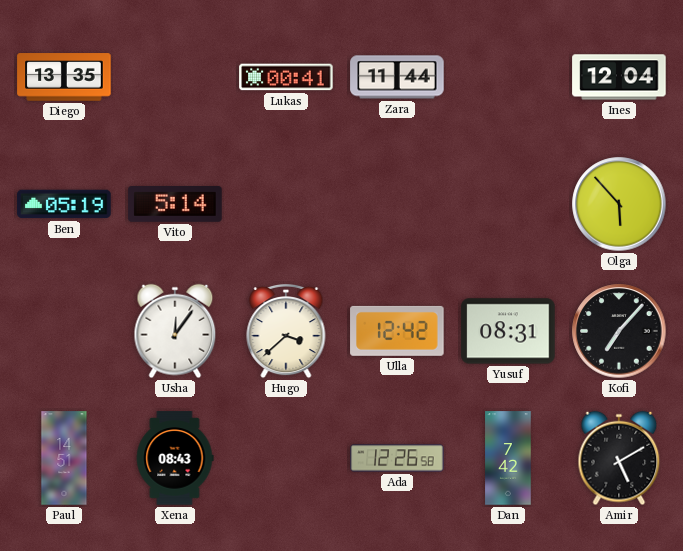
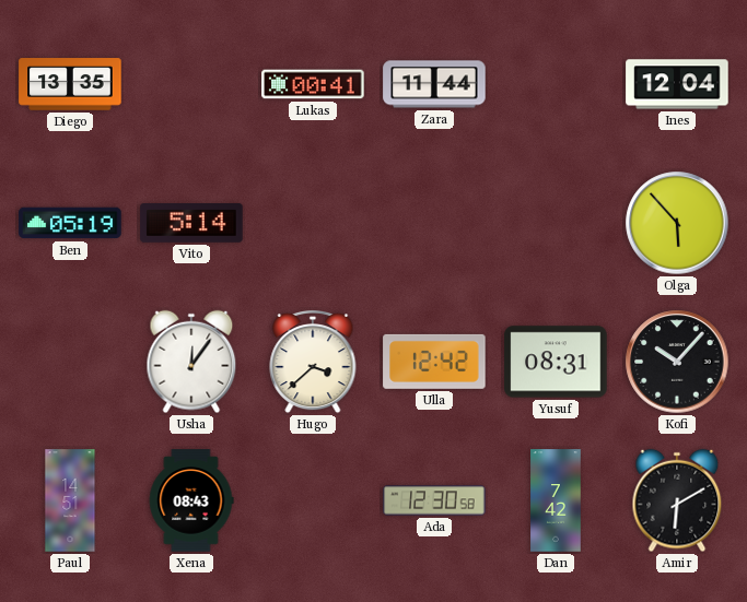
Kofi: 7:07 -> 10:07
Ada: 12:26 -> 12:30
Amir: 5:10 -> 6:10
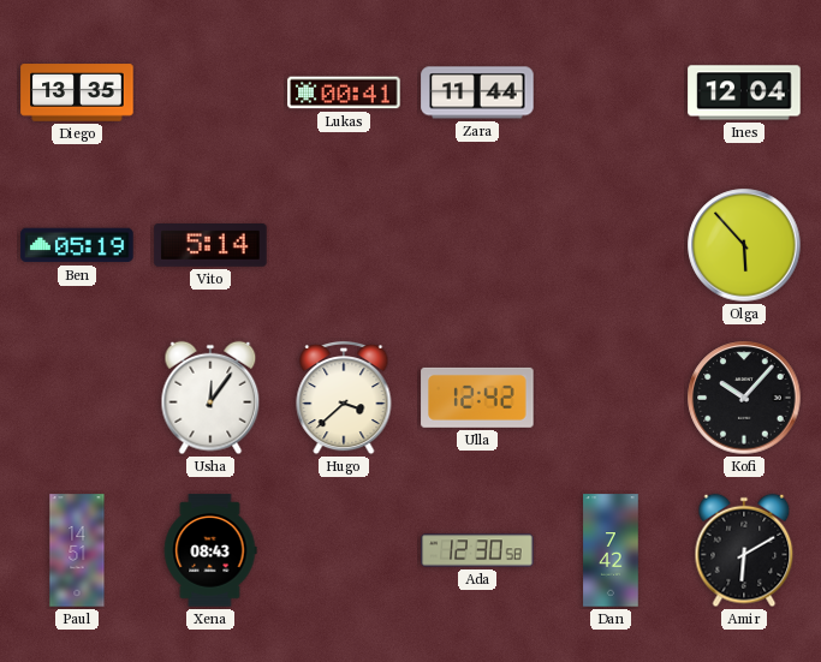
Yusuf: 08:31 -> none
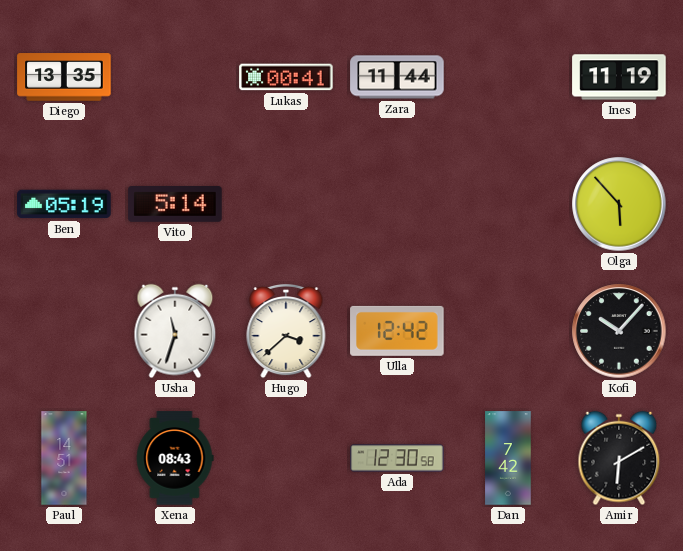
Ines: 12:04 -> 11:19
Usha: 12:06 -> 11:33
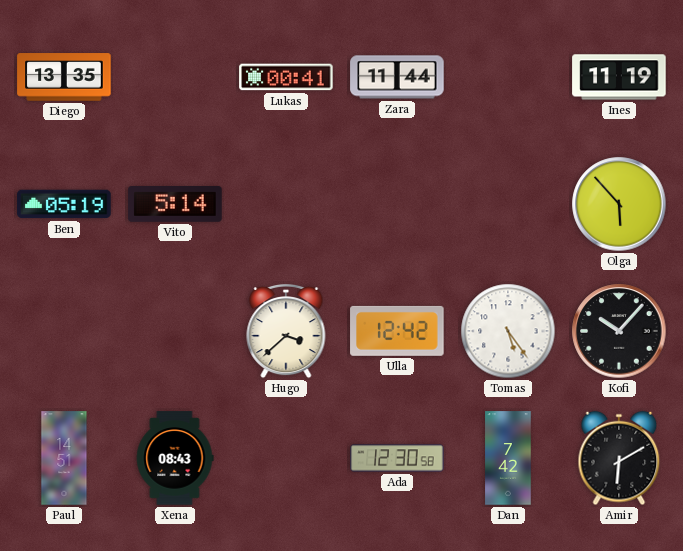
Usha: 11:33 -> none
Tomas: none -> 5:24
